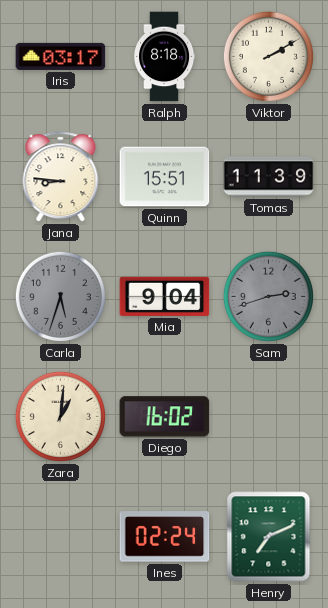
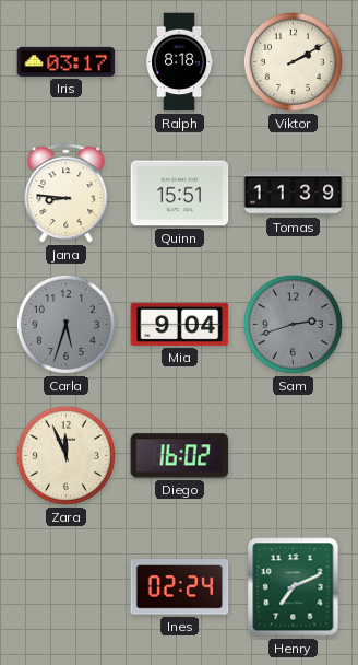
Zara: 1:01 -> 11:56
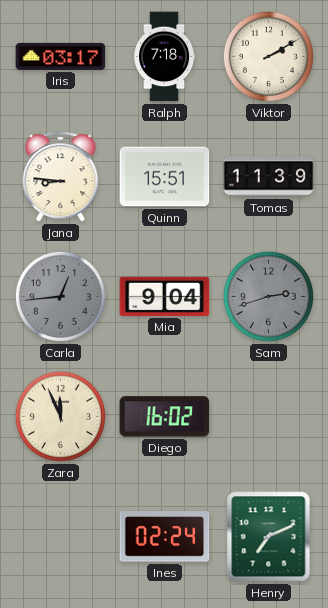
Ralph: 8:18 -> 7:18
Carla: 5:33 -> 12:44
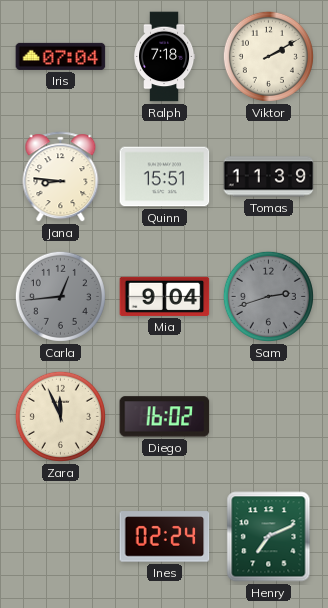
Iris: 03:17 -> 07:04
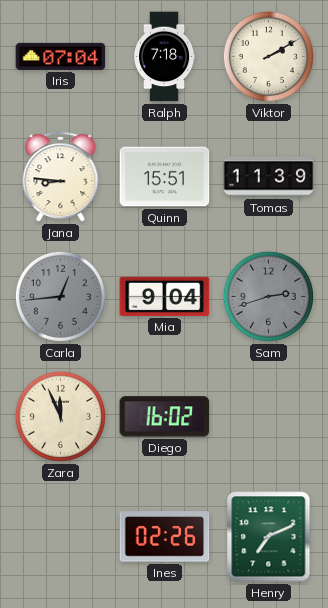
Ines: 02:24 -> 02:26
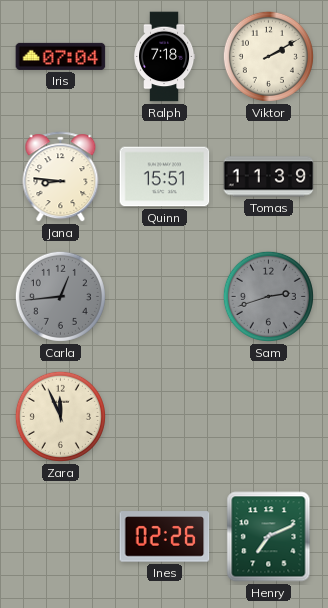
Mia: 9:04 -> none
Diego: 16:02 -> none
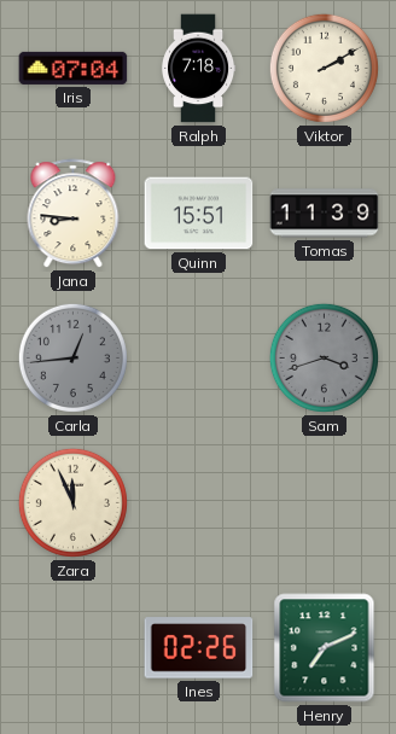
Sam: 2:42 -> 3:42
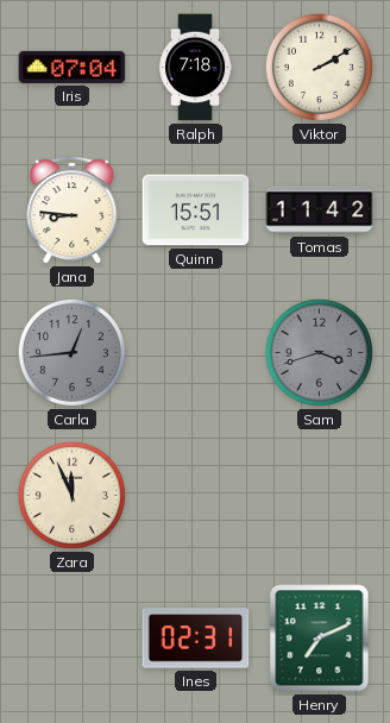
Tomas: 11:39 -> 11:42
Ines: 02:26 -> 02:31
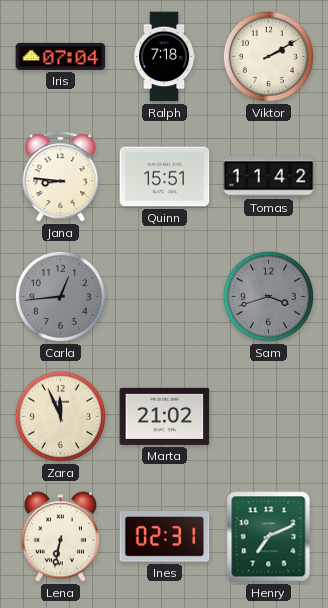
Marta: none -> 21:02
Lena: none -> 6:32
